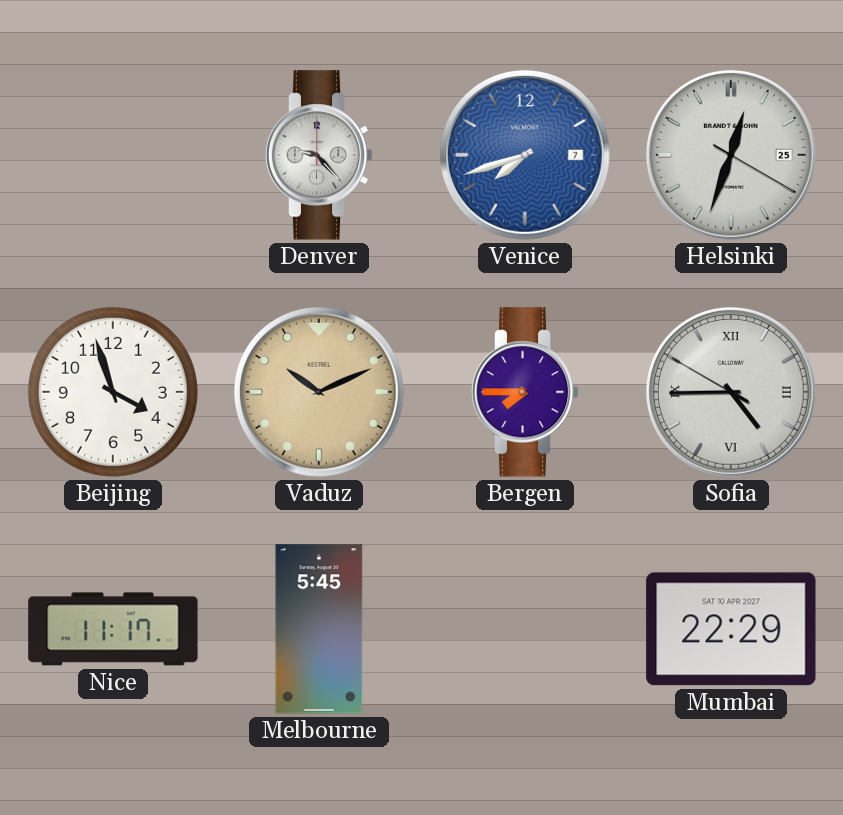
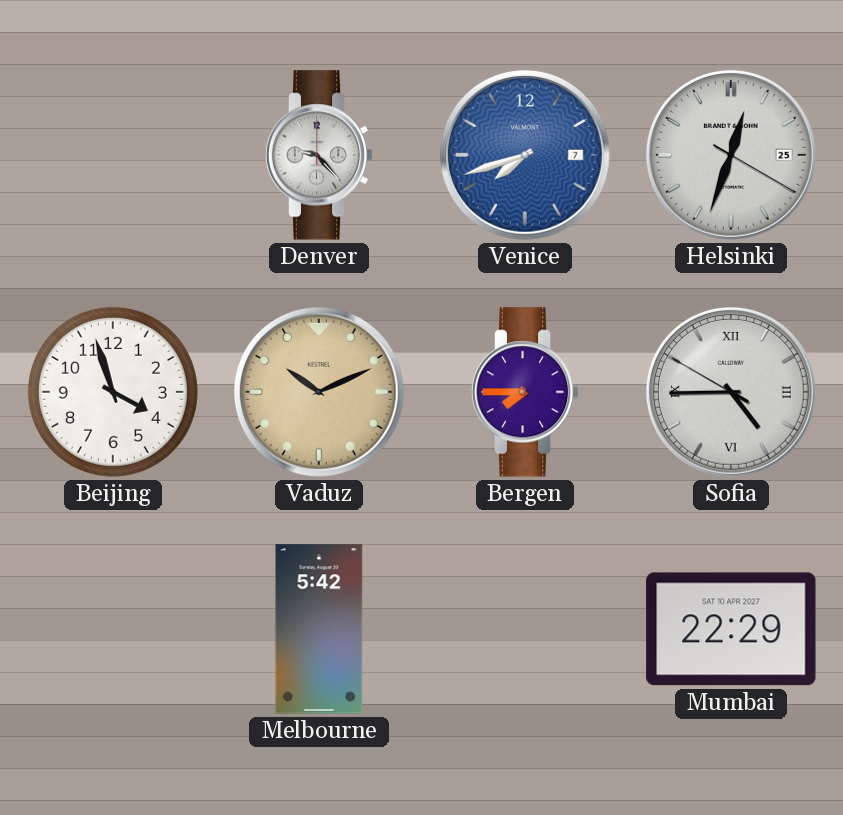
Nice: 11:17 -> none
Melbourne: 5:45 -> 5:42
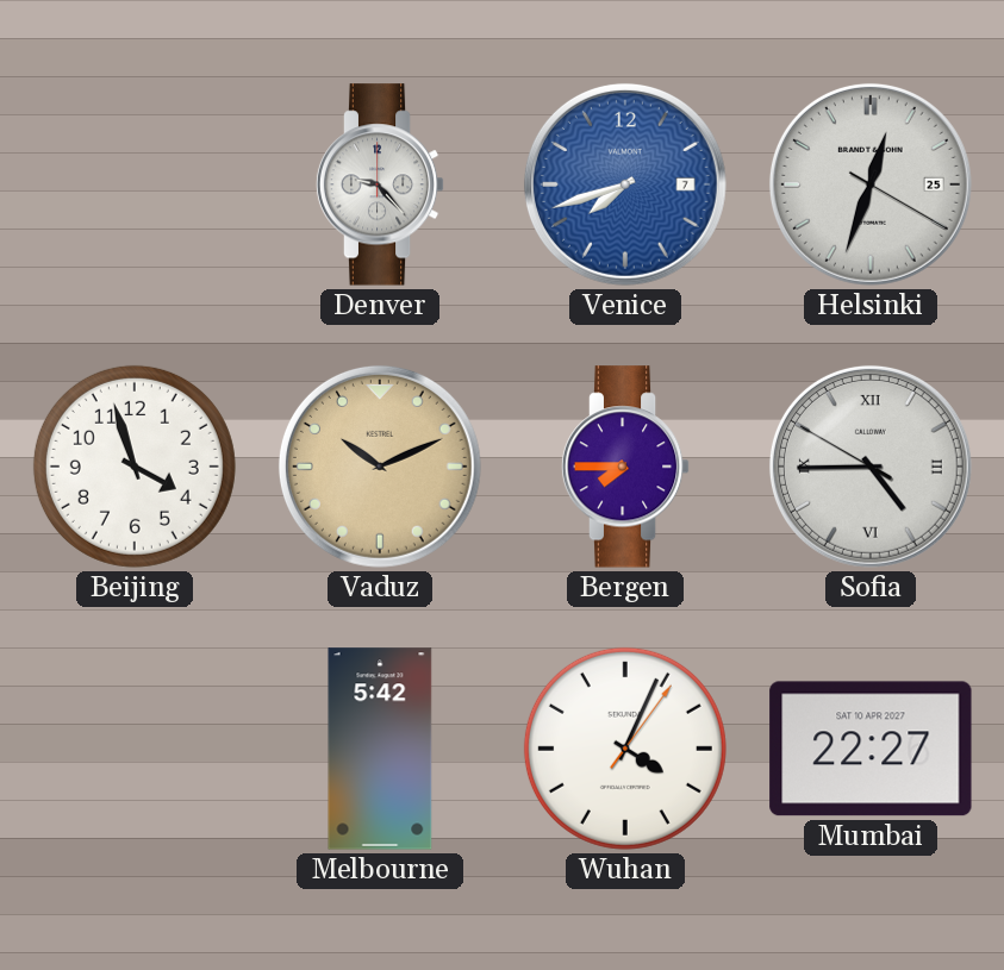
Wuhan: none -> 4:04
Mumbai: 22:29 -> 22:27
